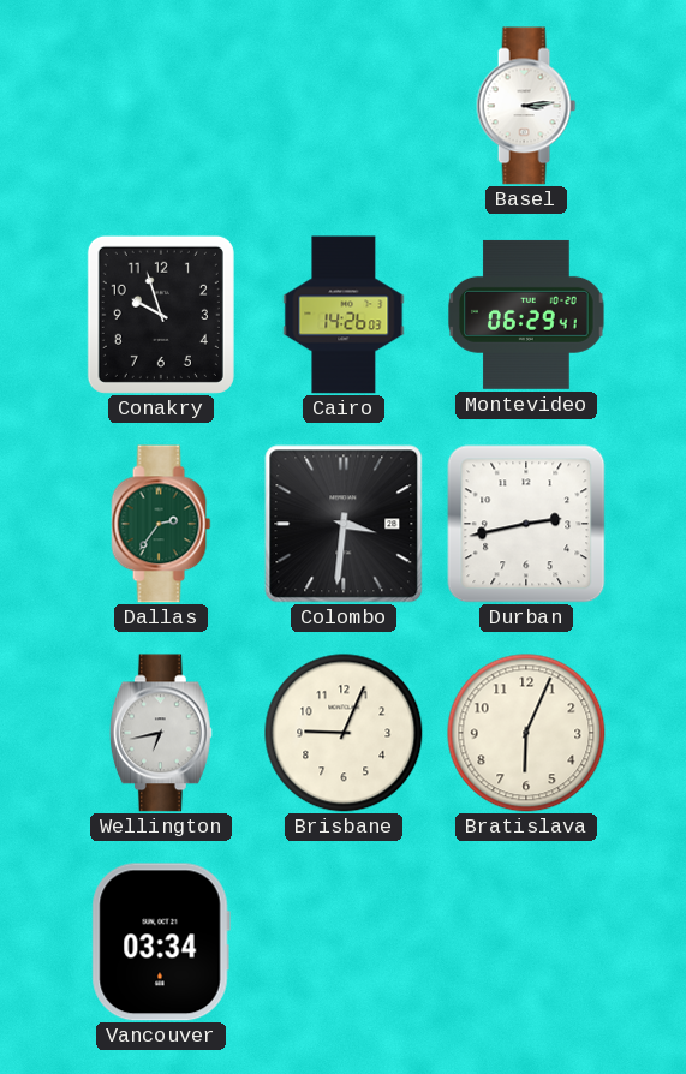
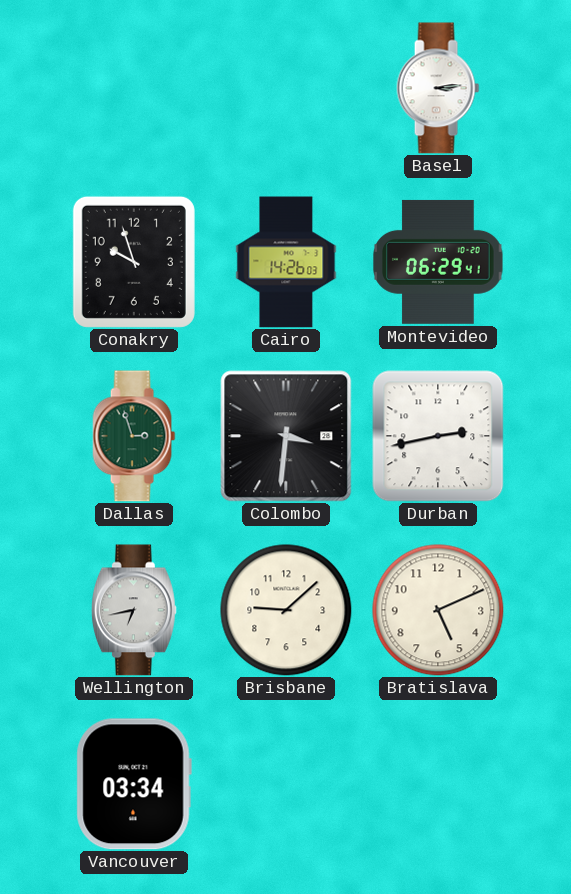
Dallas: 2:36 -> 2:57
Brisbane: 9:04 -> 9:08
Bratislava: 6:04 -> 5:11
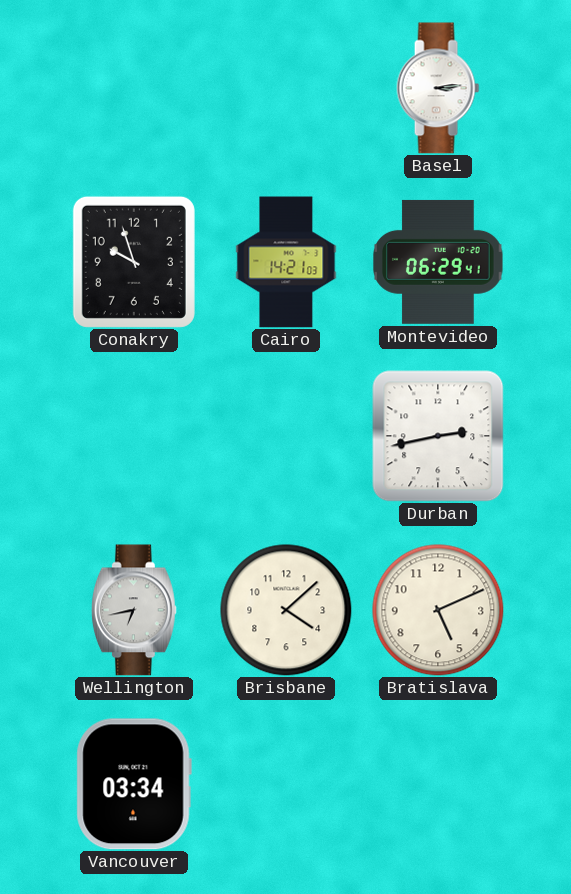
Cairo: 14:26 -> 14:21
Dallas: 2:57 -> none
Colombo: 3:31 -> none
Brisbane: 9:08 -> 4:08
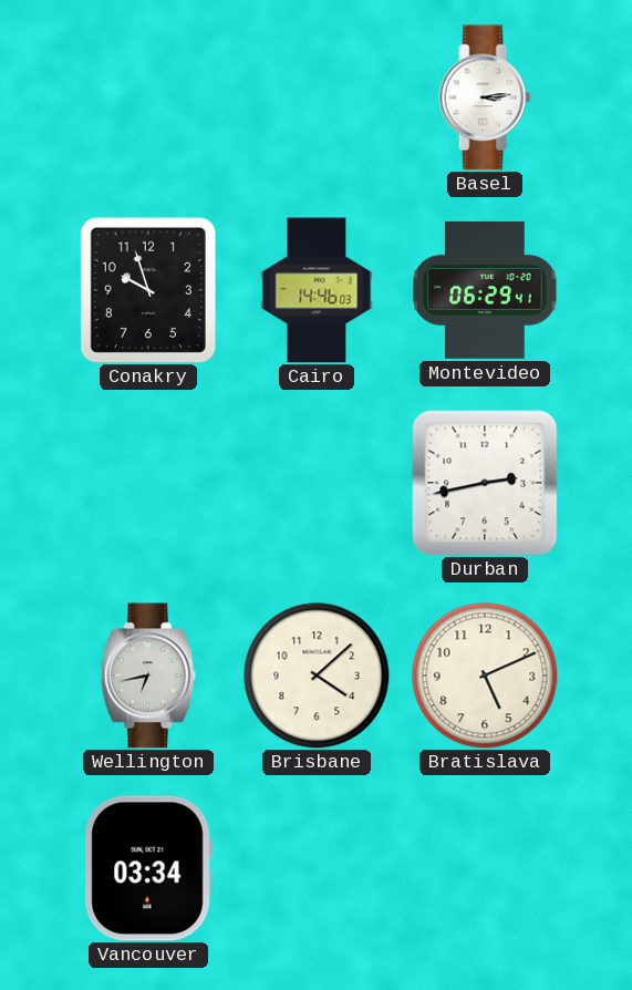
Cairo: 14:21 -> 14:46
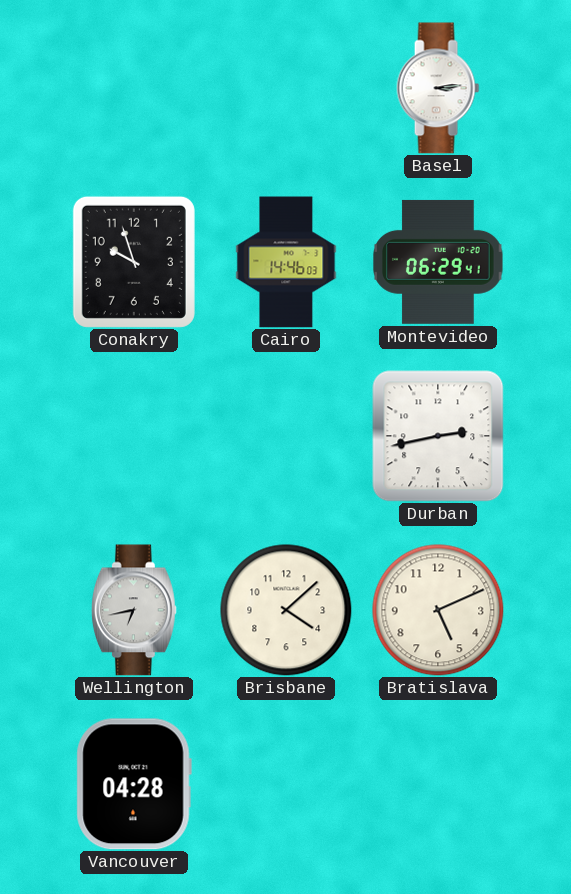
Vancouver: 03:34 -> 04:28
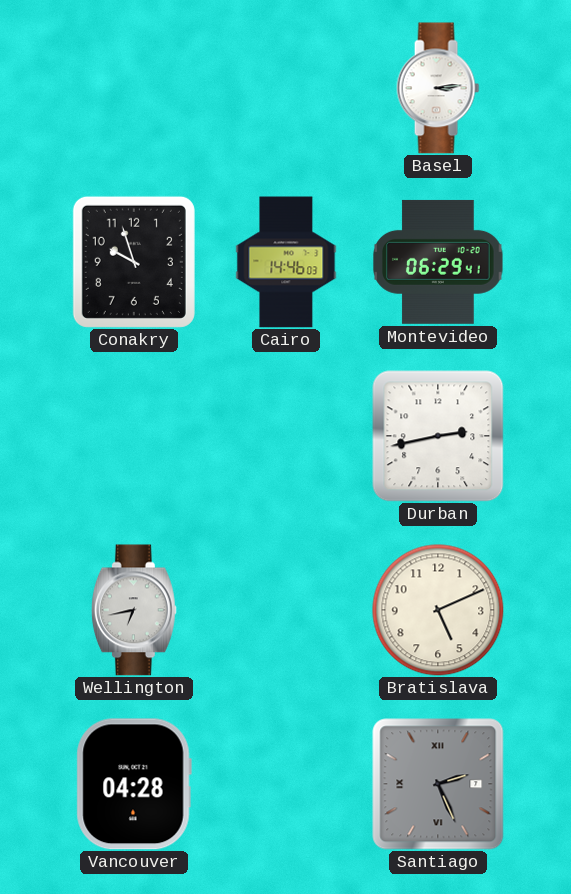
Brisbane: 4:08 -> none
Santiago: none -> 2:26
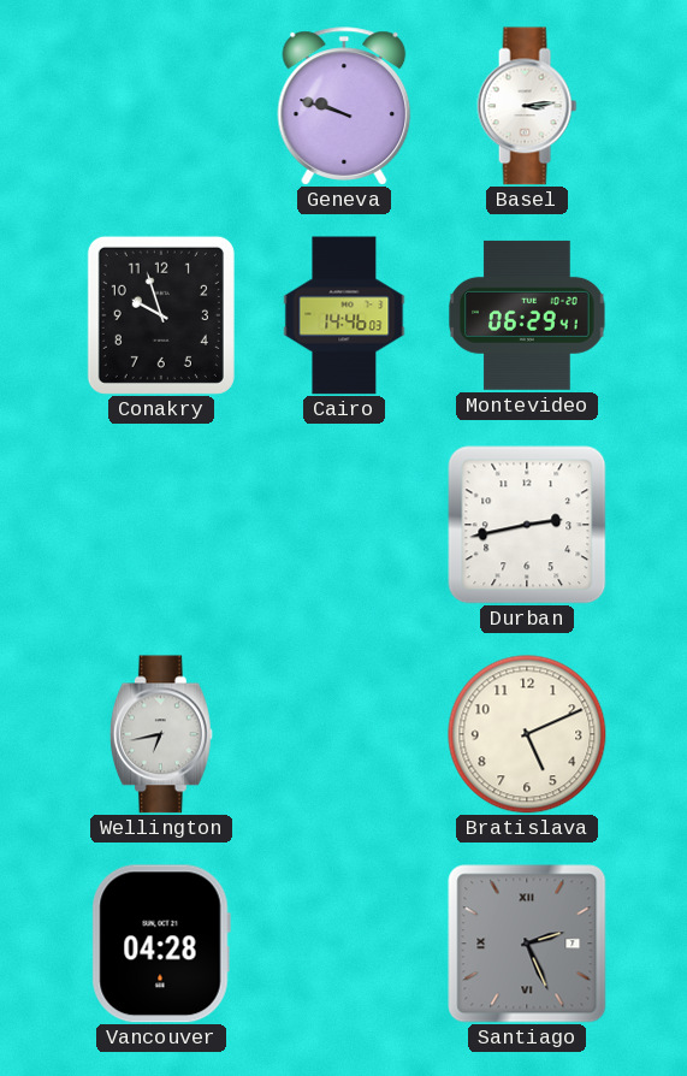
Geneva: none -> 9:48
